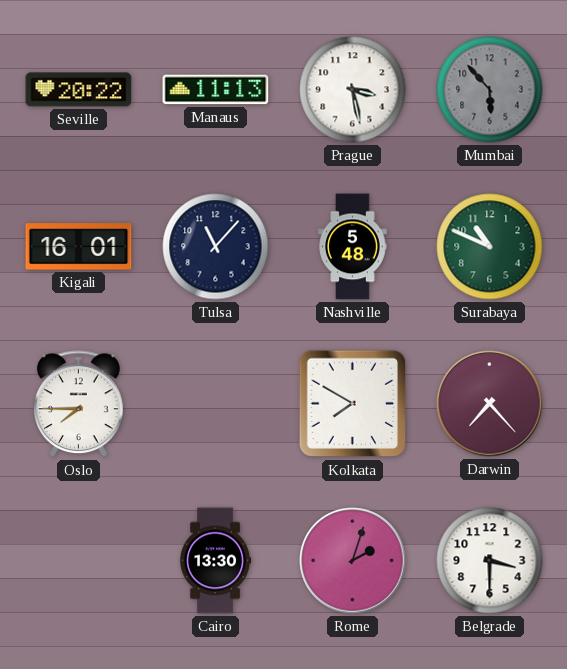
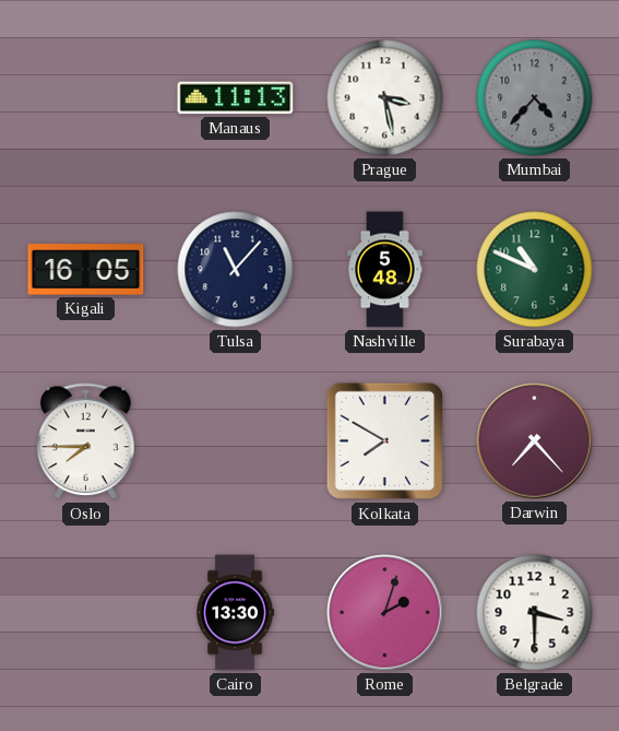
Seville: 20:22 -> none
Mumbai: 5:53 -> 4:37
Kigali: 16:01 -> 16:05
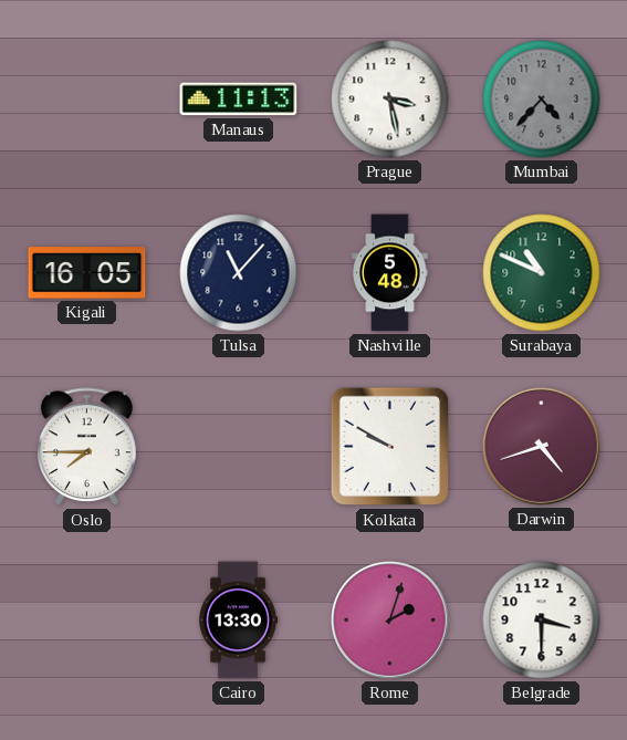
Kolkata: 7:50 -> 9:50
Darwin: 7:23 -> 4:42
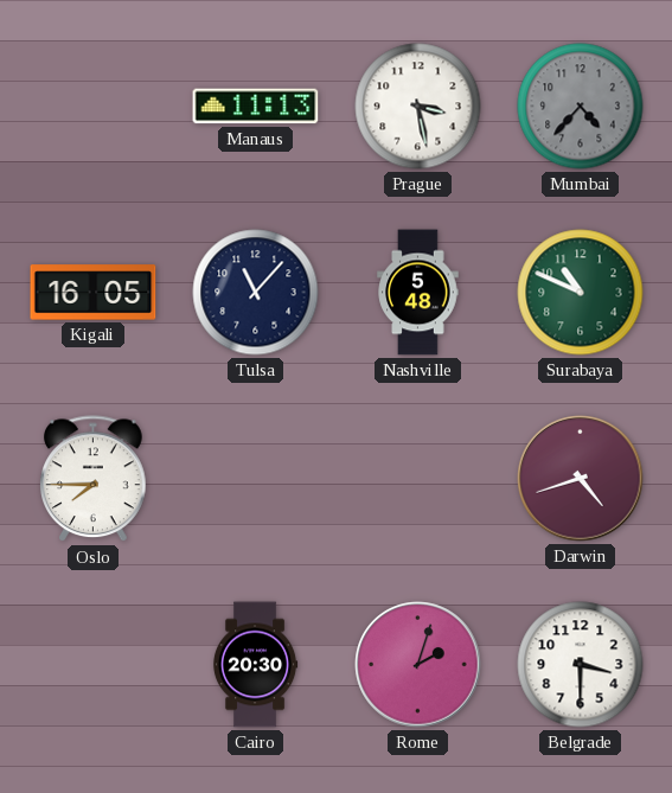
Kolkata: 9:50 -> none
Cairo: 13:30 -> 20:30
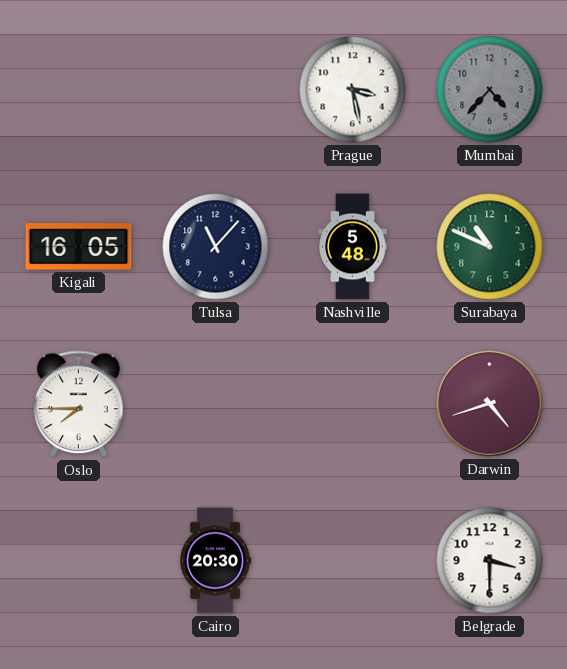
Manaus: 11:13 -> none
Rome: 2:03 -> none
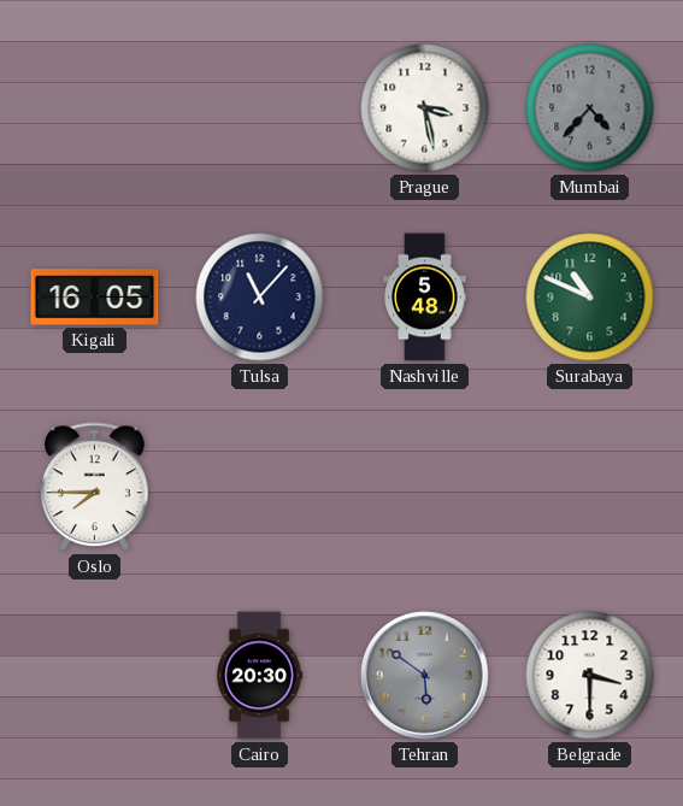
Darwin: 4:42 -> none
Tehran: none -> 5:51
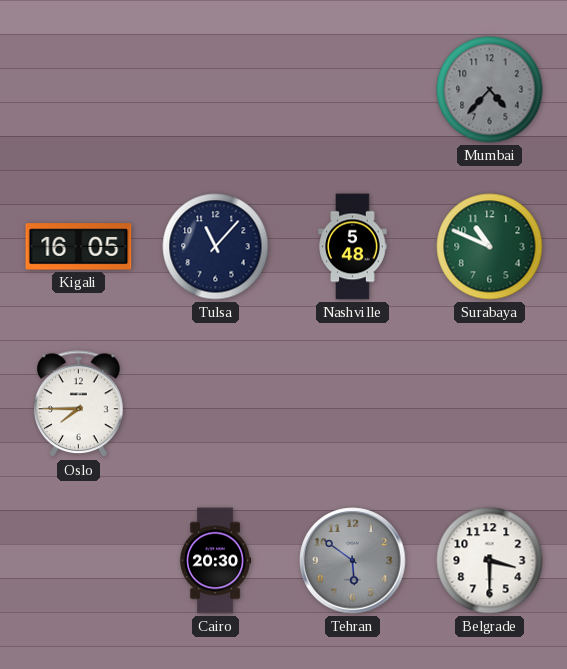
Prague: 3:28 -> none
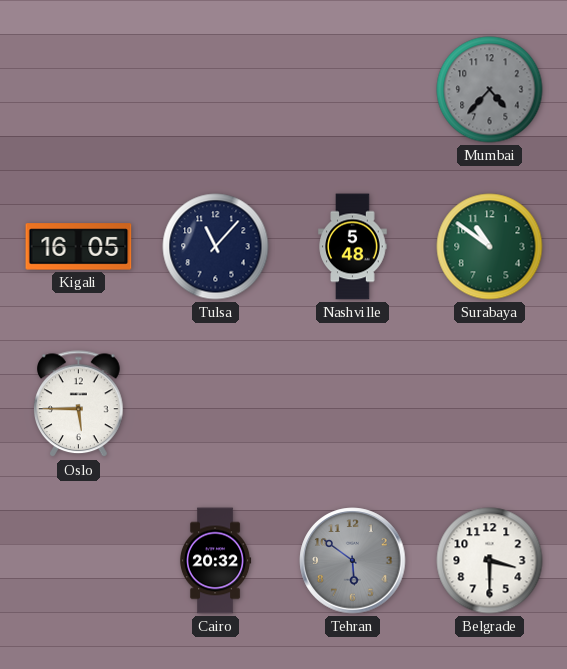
Surabaya: 10:49 -> 10:51
Oslo: 7:45 -> 5:45
Cairo: 20:30 -> 20:32
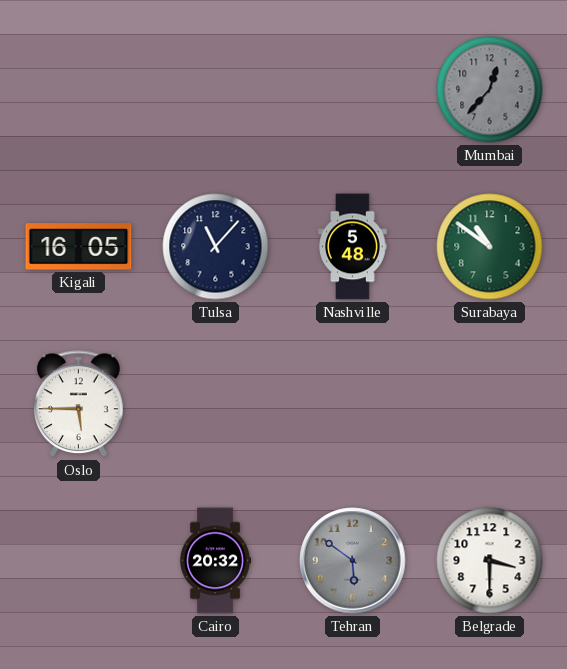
Mumbai: 4:37 -> 12:37
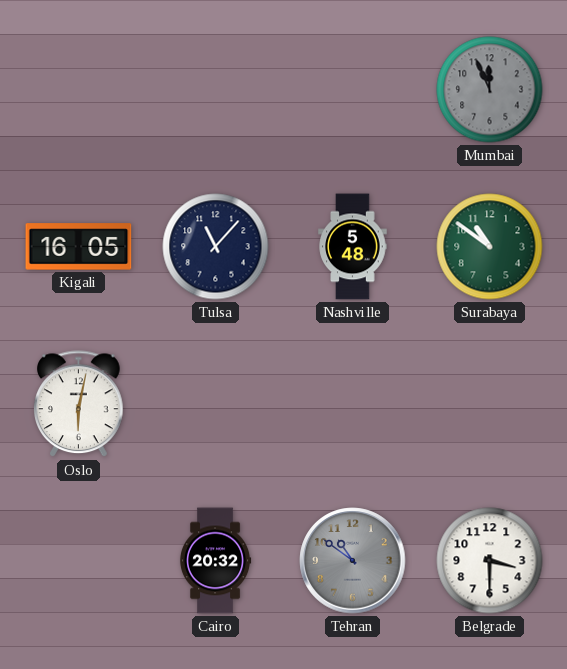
Mumbai: 12:37 -> 11:56
Oslo: 5:45 -> 6:02
Tehran: 5:51 -> 10:51
